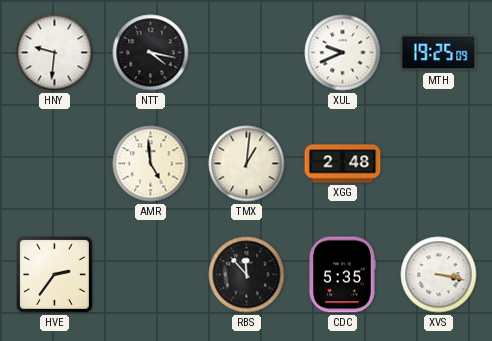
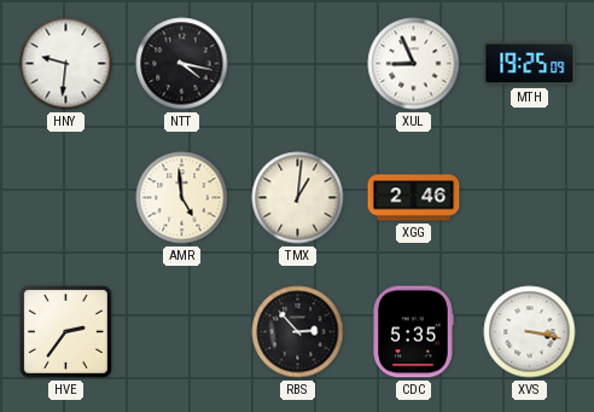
XUL: 9:41 -> 8:56
XGG: 2:48 -> 2:46
RBS: 11:53 -> 2:53
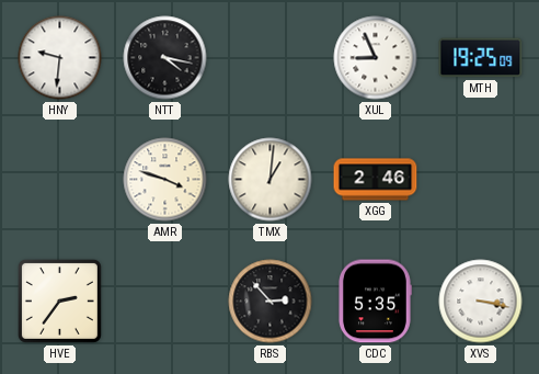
AMR: 4:59 -> 3:48
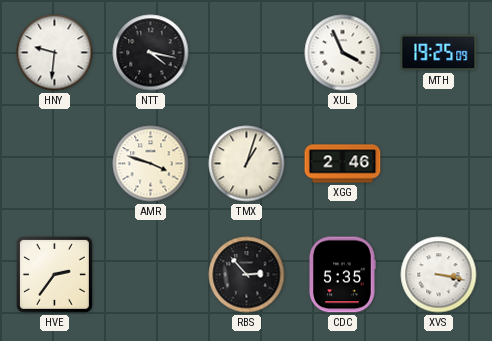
XUL: 8:56 -> 3:56
TMX: 1:01 -> 1:03
